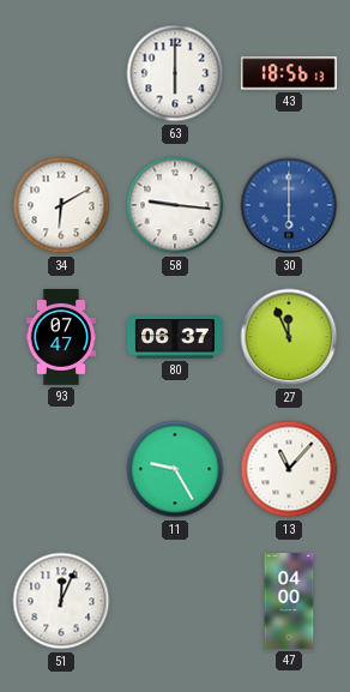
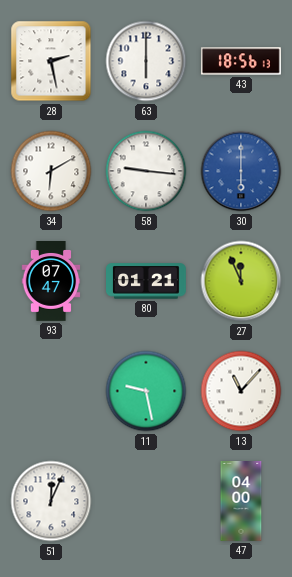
28: none -> 2:28
80: 06:37 -> 01:21
11: 9:25 -> 9:28
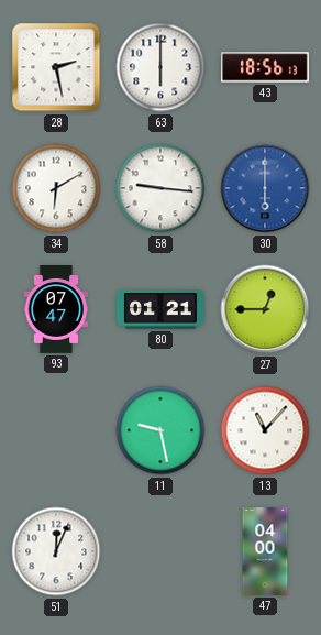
27: 11:56 -> 12:45
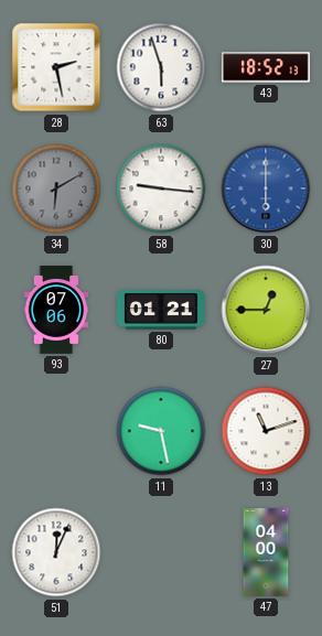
63: 6:00 -> 5:57
43: 18:56 -> 18:52
34 dial: white -> grey
93: 07:47 -> 07:06
13: 11:07 -> 11:12
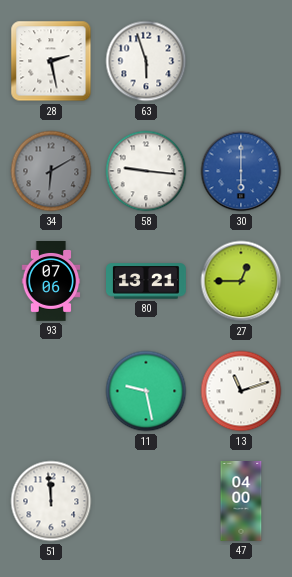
43: 18:52 -> none
80: 01:21 -> 13:21
51: 12:04 -> 11:59
